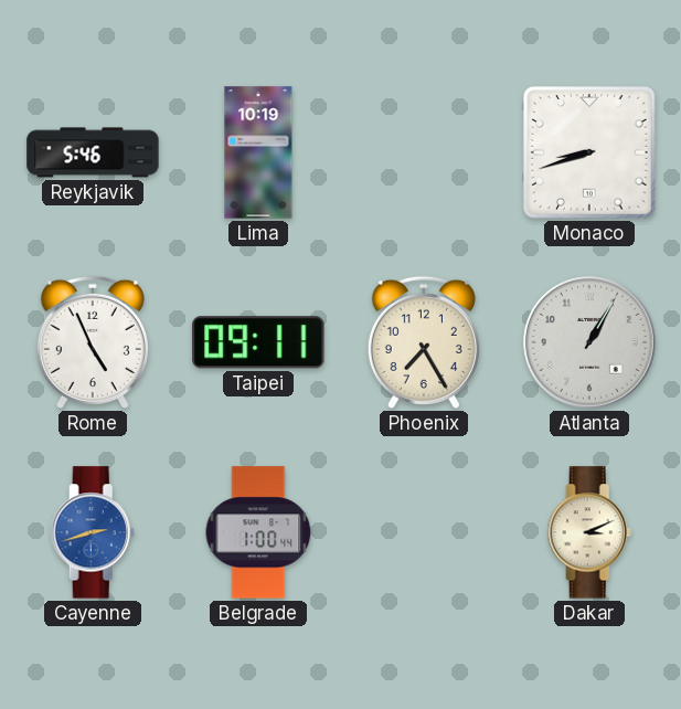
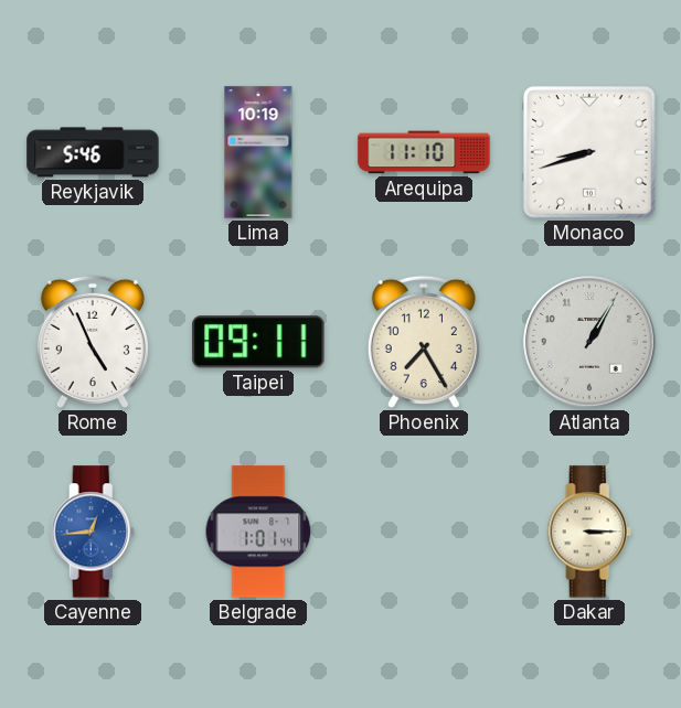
Arequipa: none -> 11:10
Cayenne: 2:42 -> 12:44
Belgrade: 1:00 -> 1:01
Dakar: 3:11 -> 3:15
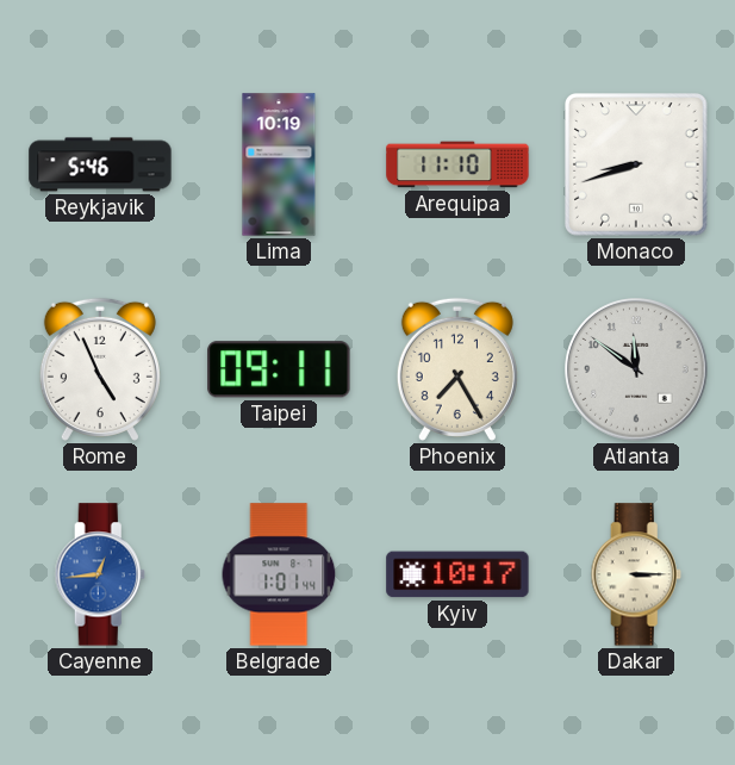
Atlanta: 1:05 -> 11:51
Kyiv: none -> 10:17
